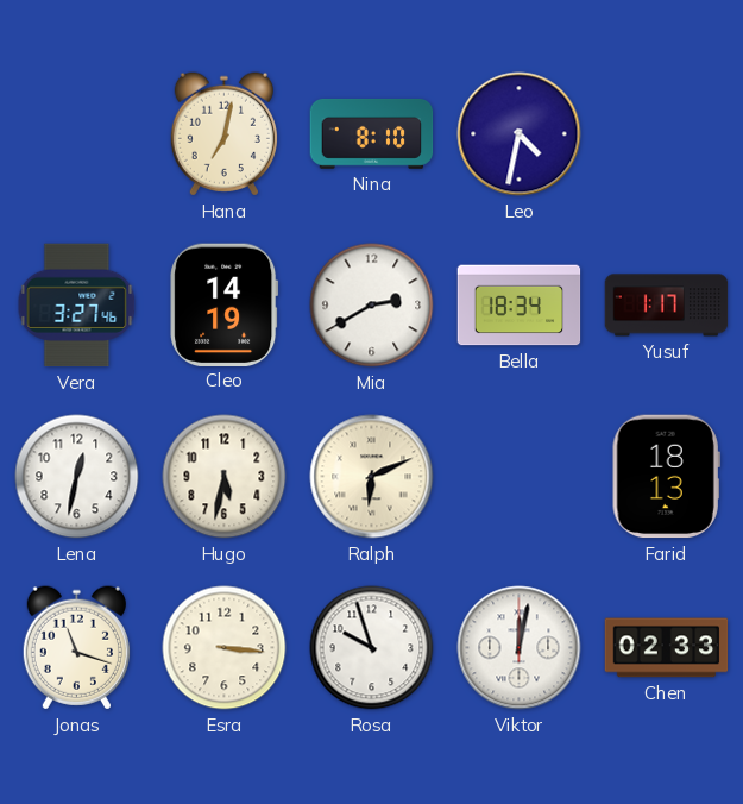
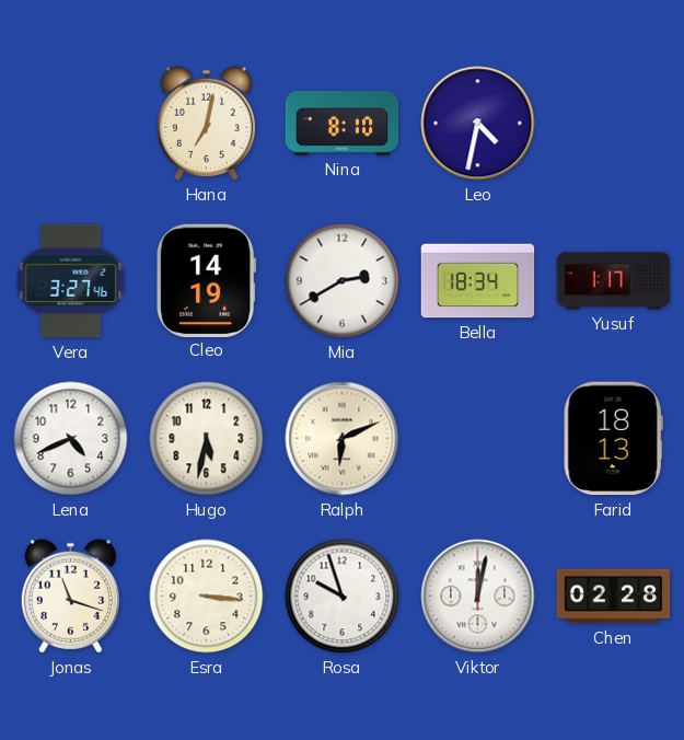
Lena: 12:32 -> 4:41
Chen: 02:33 -> 02:28
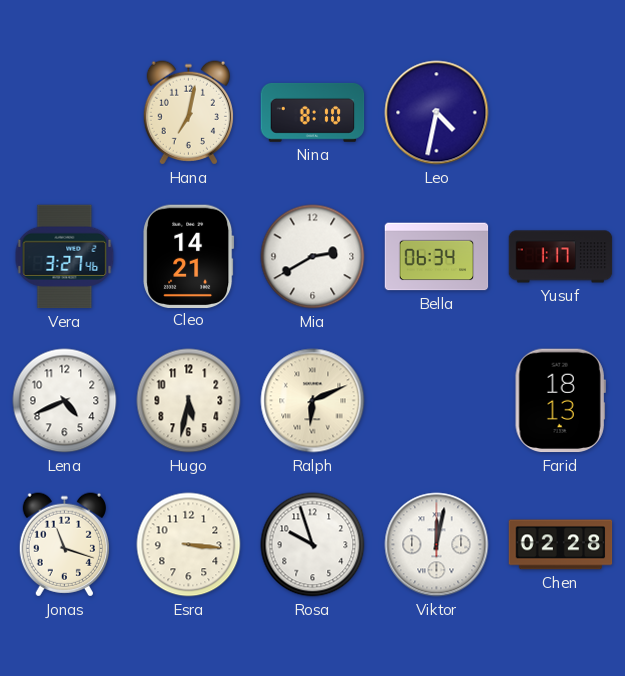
Cleo: 14:19 -> 14:21
Bella: 18:34 -> 06:34
